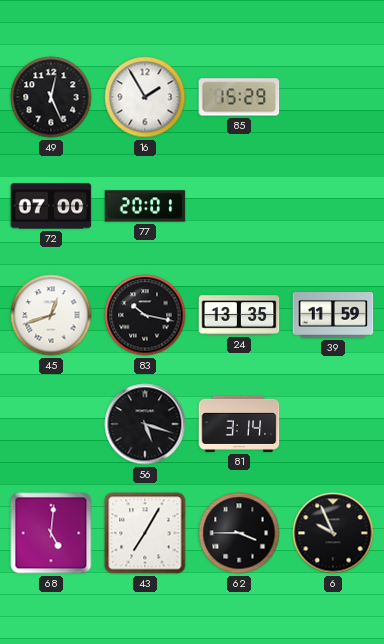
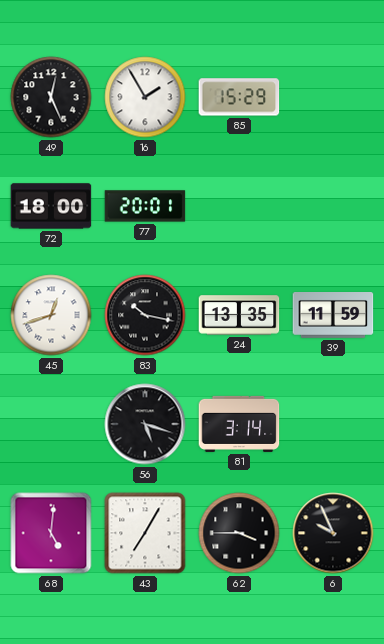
72: 07:00 -> 18:00
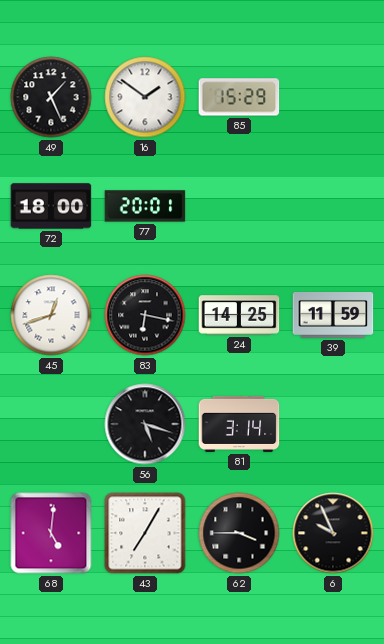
49: 12:26 -> 1:26
16: 1:55 -> 1:51
83: 10:17 -> 6:17
24: 13:35 -> 14:25
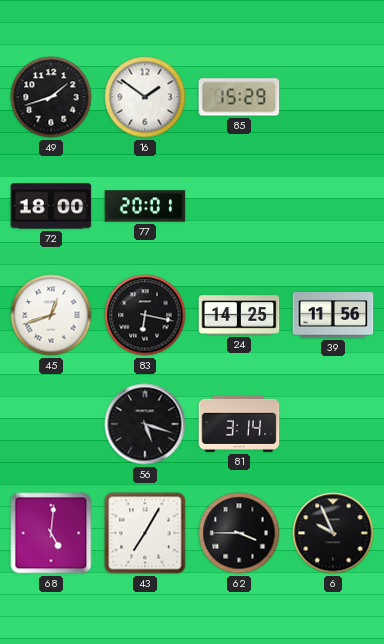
49: 1:26 -> 1:42
39: 11:59 -> 11:56
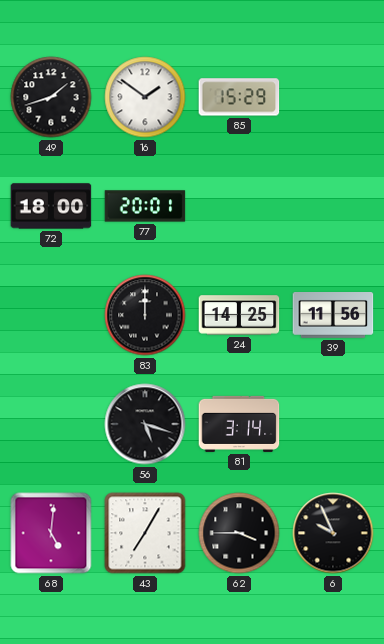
45: 12:42 -> none
83: 6:17 -> 12:00
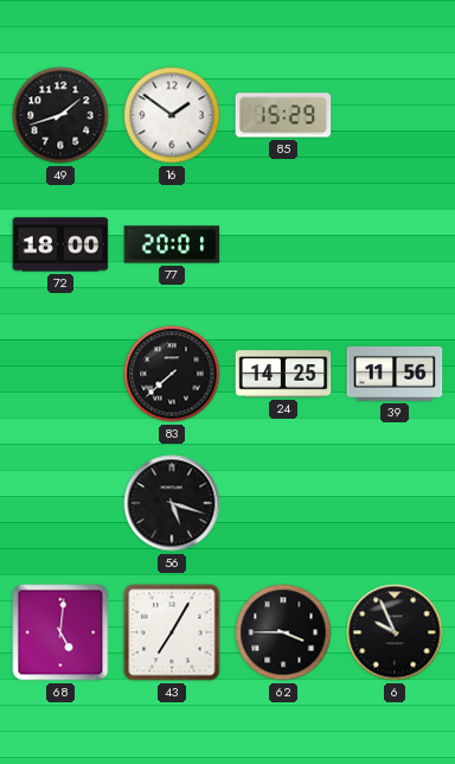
83: 12:00 -> 7:38
81: 3:14 -> none
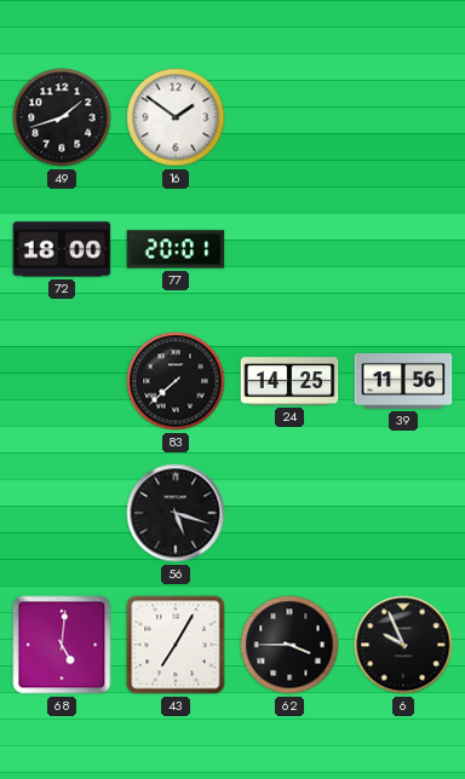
85: 15:29 -> none
